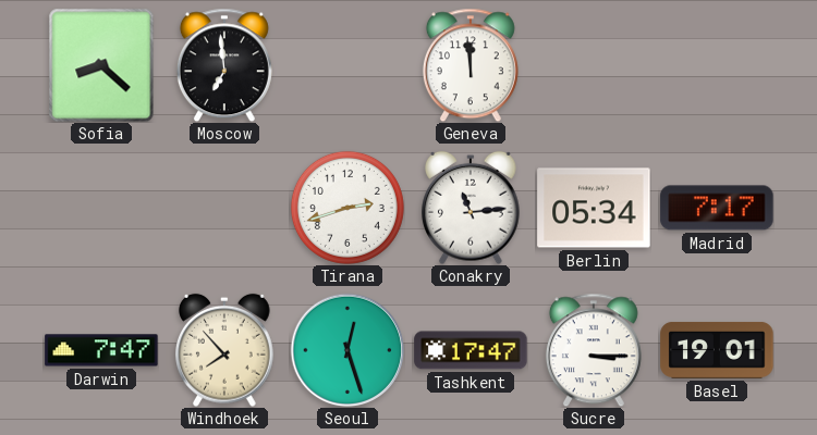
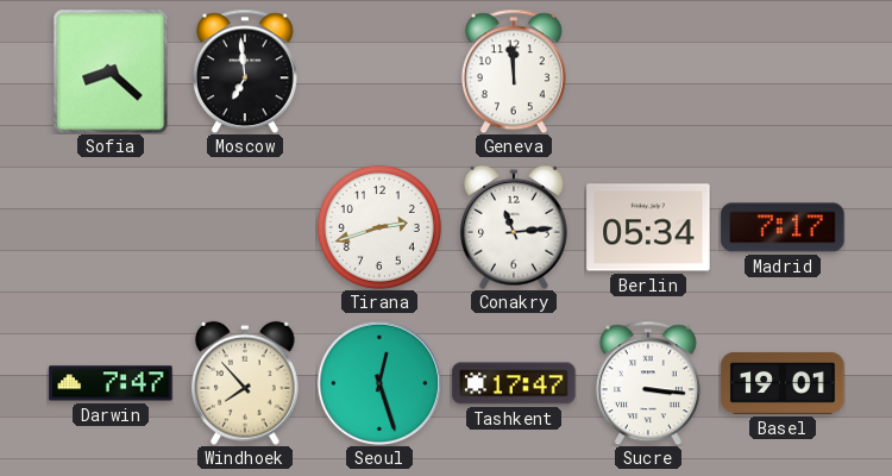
Sucre: 3:15 -> 3:16
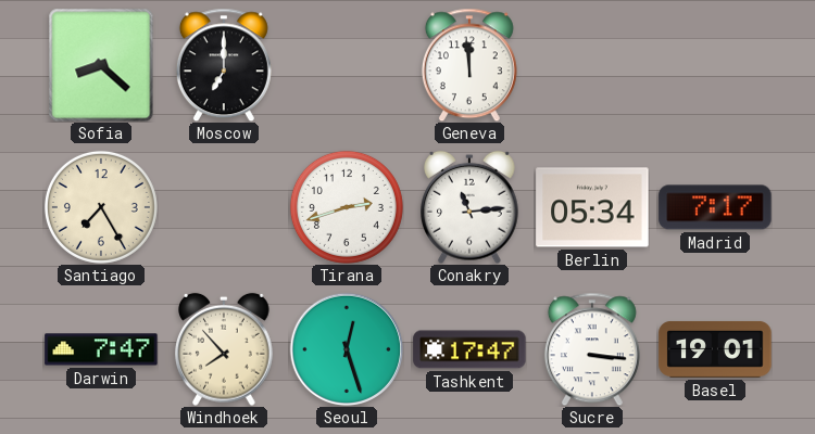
Moscow: 6:59 -> 7:00
Santiago: none -> 7:25
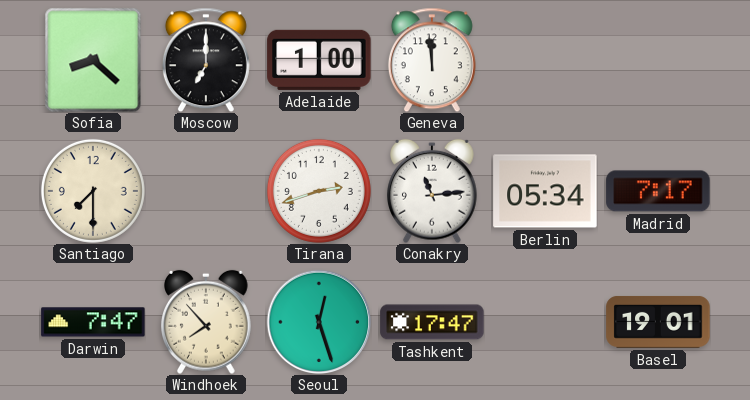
Adelaide: none -> 1:00
Santiago: 7:25 -> 7:30
Sucre: 3:16 -> none
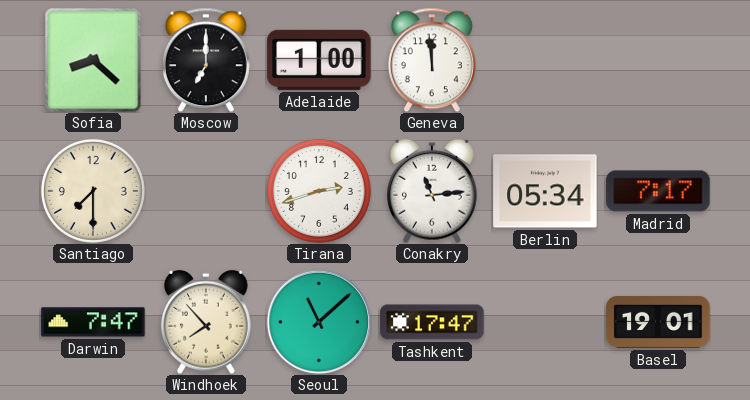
Seoul: 12:27 -> 11:08
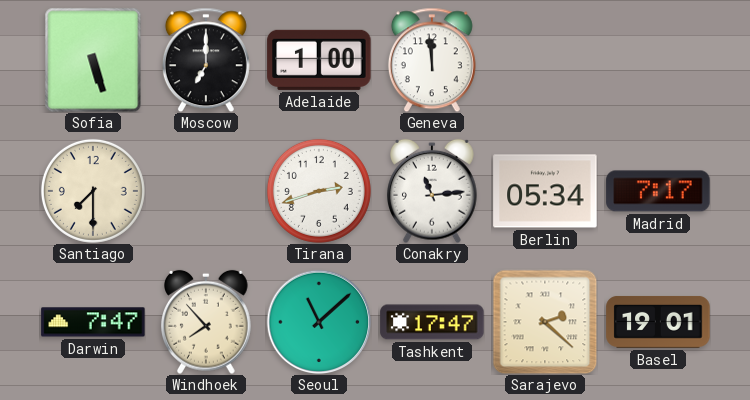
Sofia: 8:22 -> 5:27
Sarajevo: none -> 2:22
